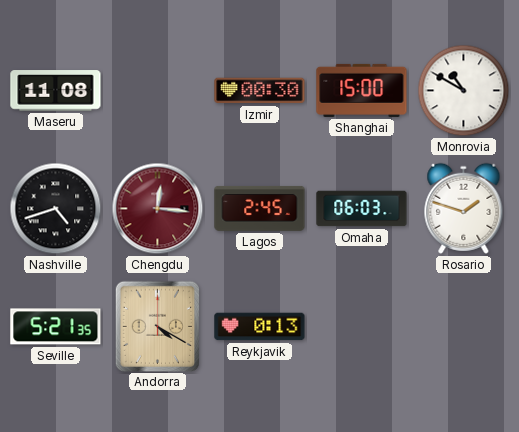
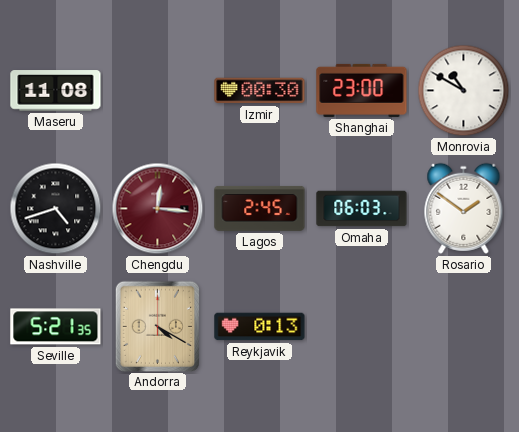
Shanghai: 15:00 -> 23:00
Rosario: 1:48 -> 1:51
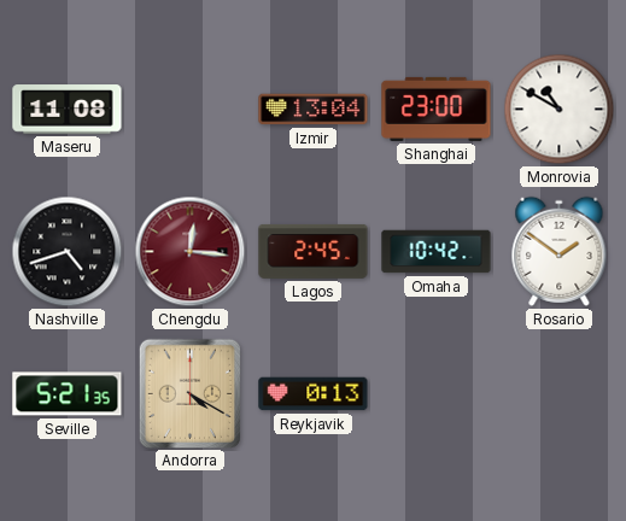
Izmir: 00:30 -> 13:04
Omaha: 06:03 -> 10:42
